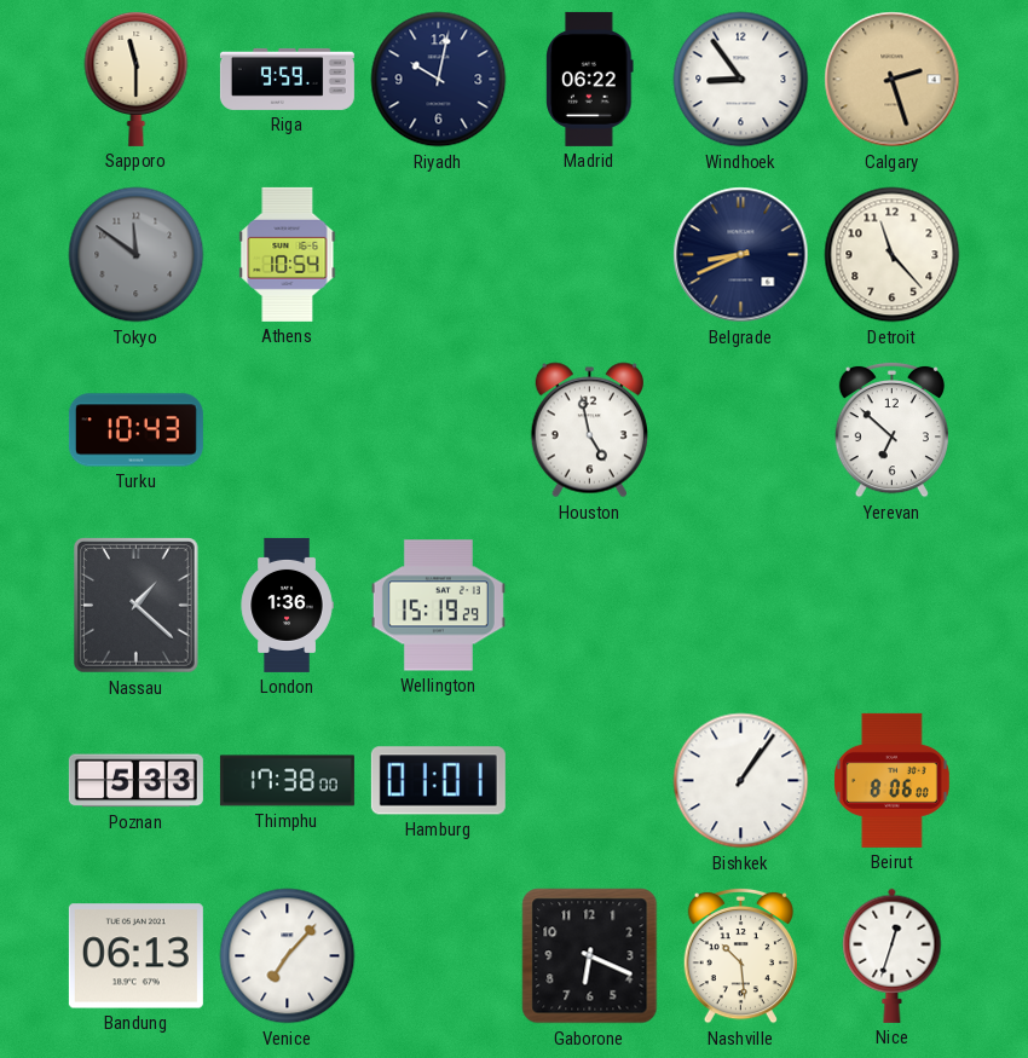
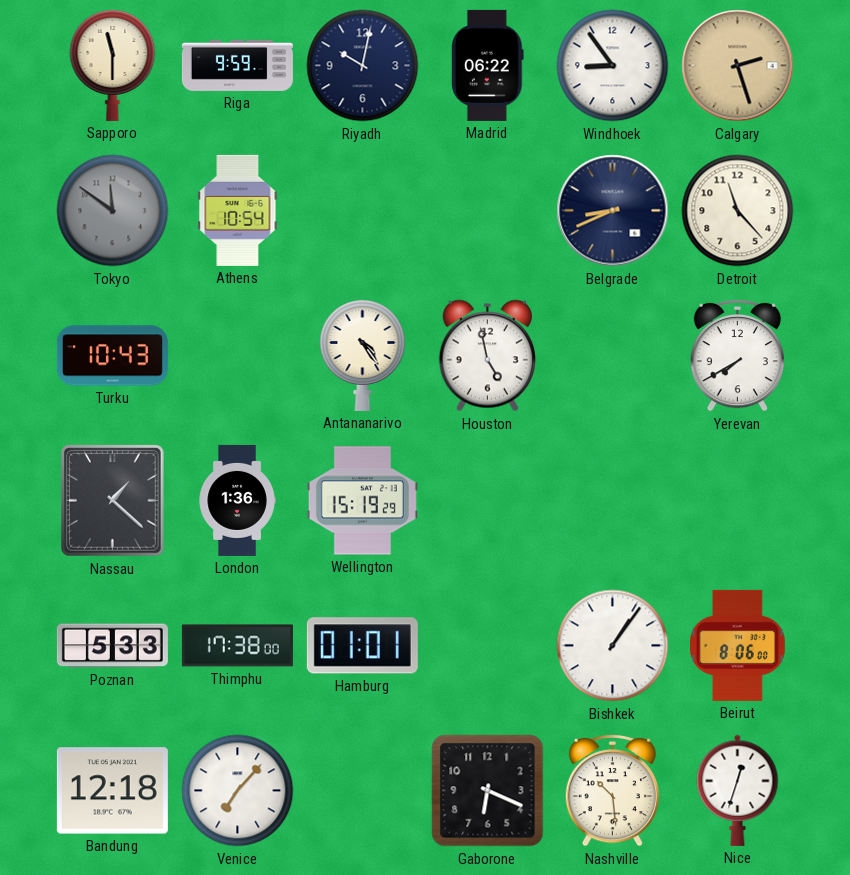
Antananarivo: none -> 4:24
Yerevan: 6:52 -> 7:40
Bandung: 06:13 -> 12:18
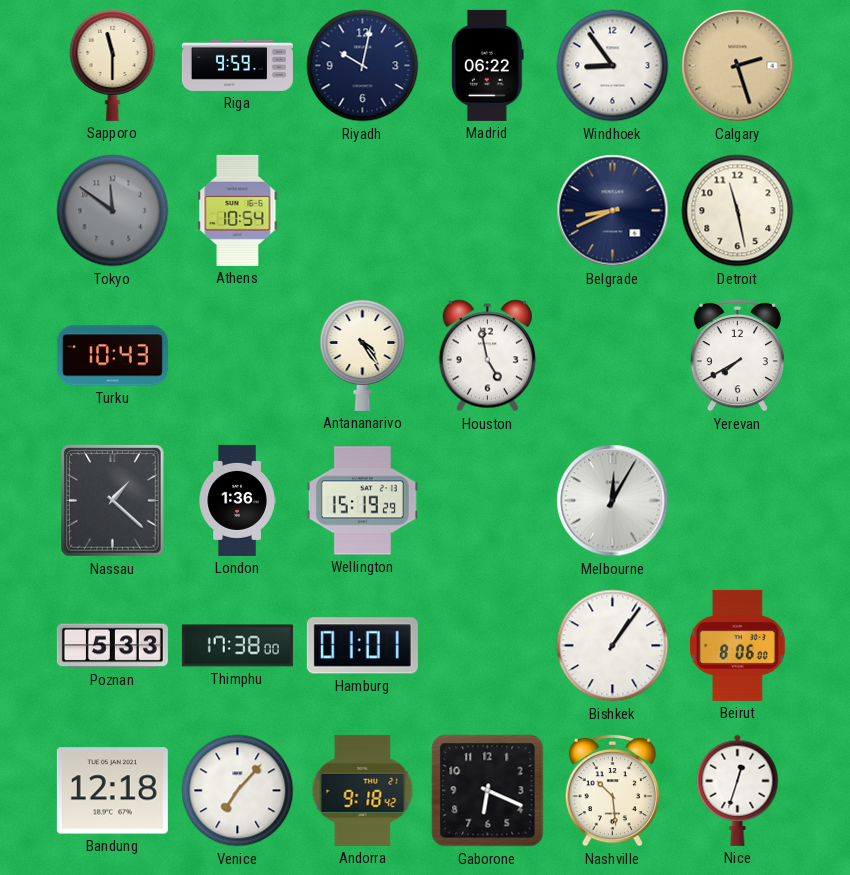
Detroit: 11:23 -> 11:28
Melbourne: none -> 12:05
Andorra: none -> 9:18
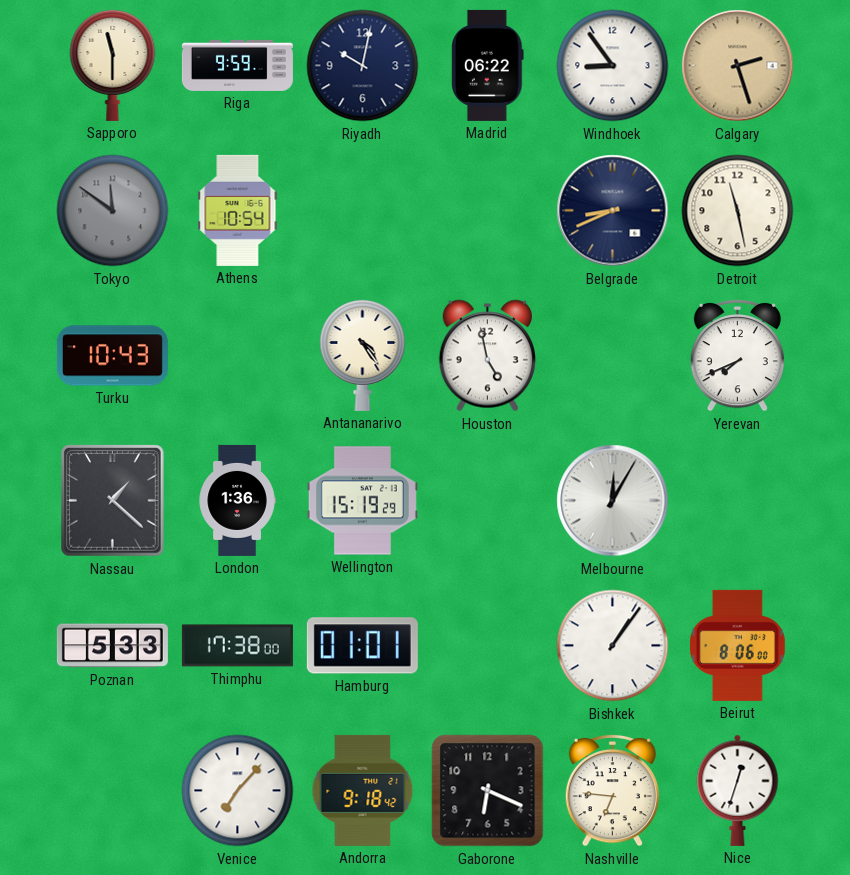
Yerevan: 7:40 -> 7:41
Bandung: 12:18 -> none
Nashville: 10:29 -> 6:46
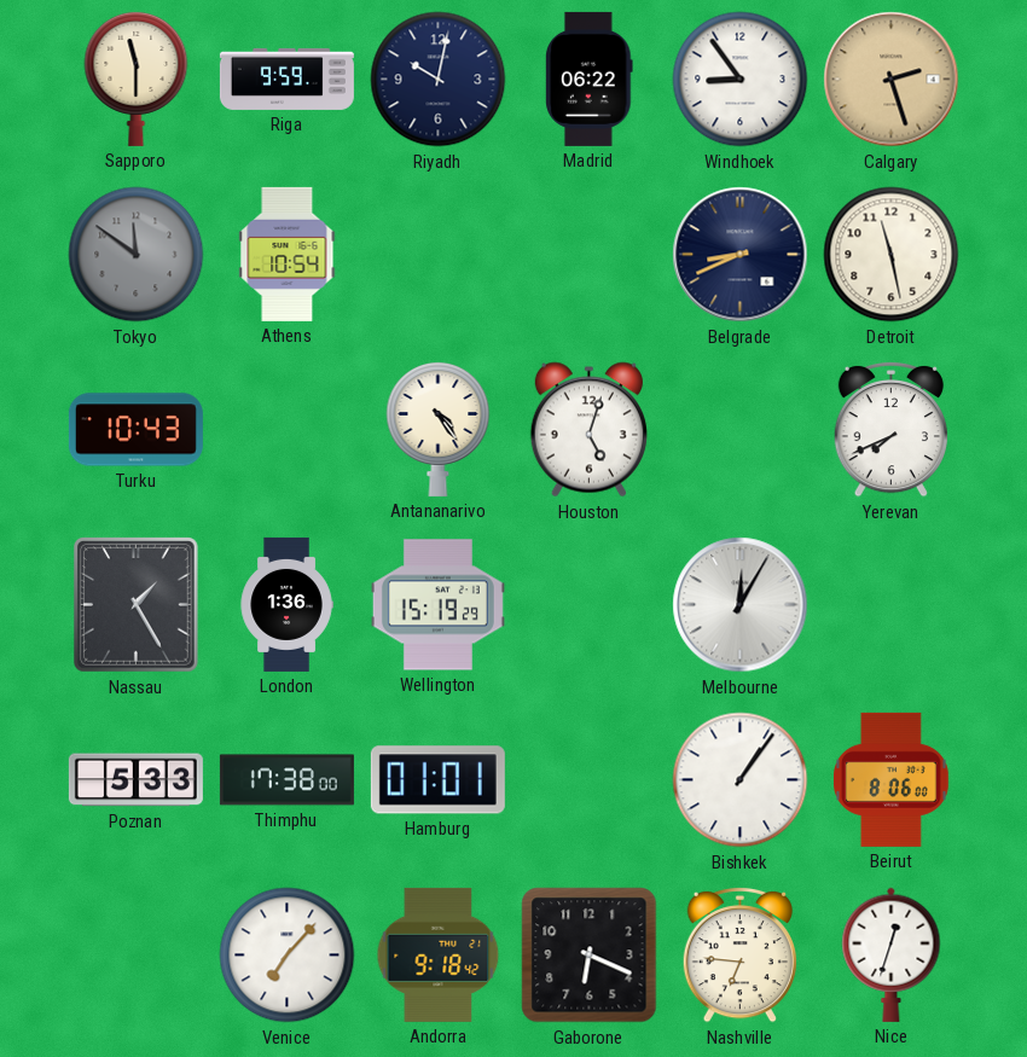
Houston: 4:58 -> 5:03
Nassau: 1:22 -> 1:25
